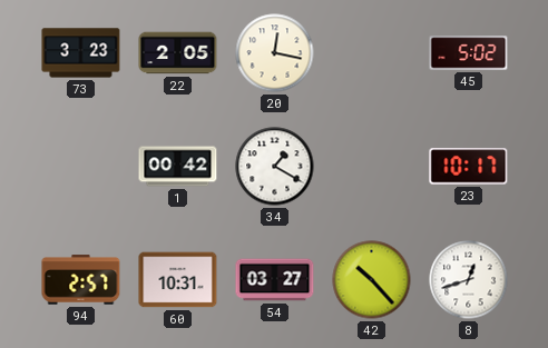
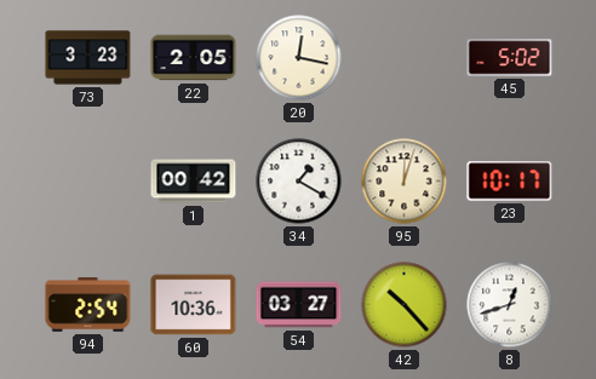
95: none -> 12:03
94: 2:57 -> 2:54
60: 10:31 -> 10:36
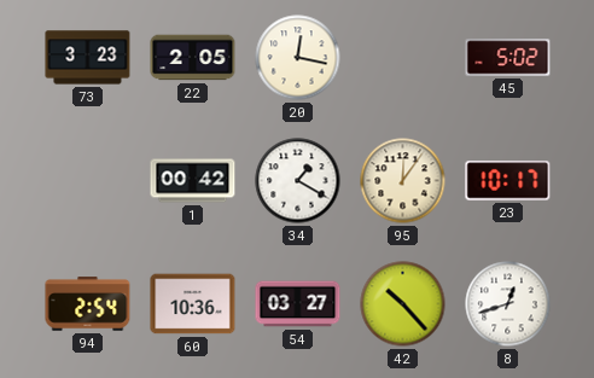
95: 12:03 -> 12:06
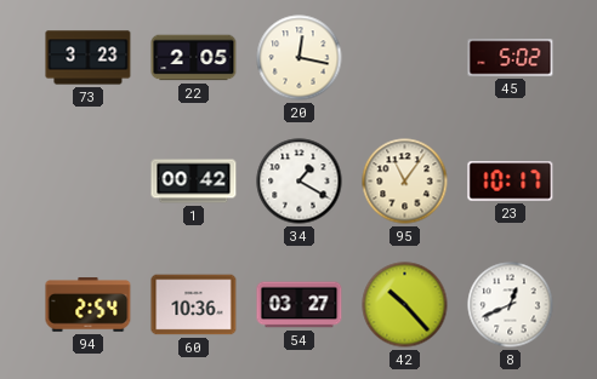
95: 12:06 -> 11:06
8: 12:42 -> 12:41
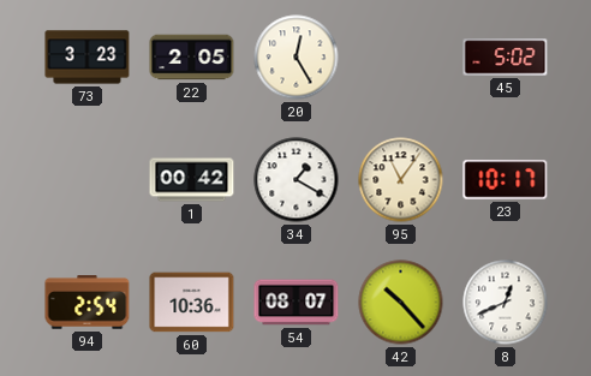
20: 12:17 -> 12:25
54: 03:27 -> 08:07
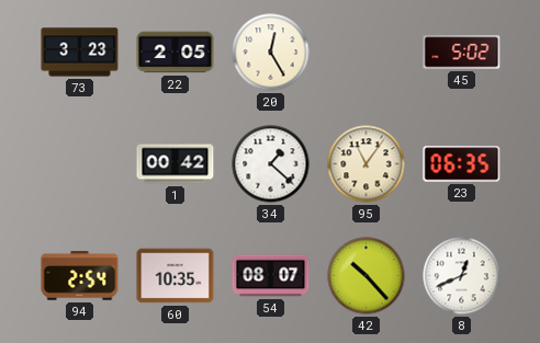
34: 1:20 -> 1:22
23: 10:17 -> 06:35
60: 10:36 -> 10:35
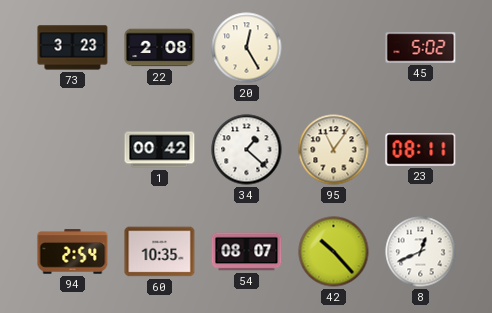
22: 2:05 -> 2:08
23: 06:35 -> 08:11
